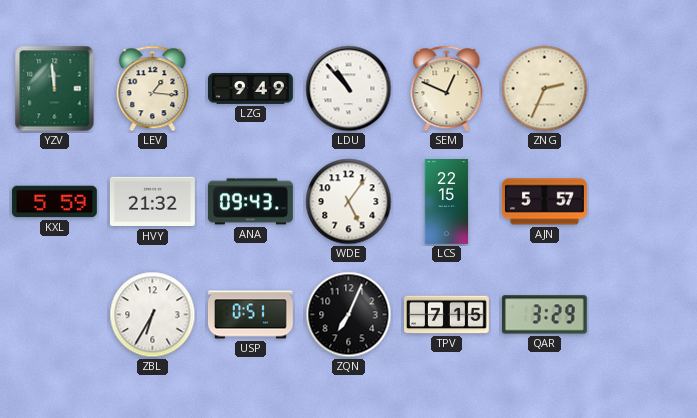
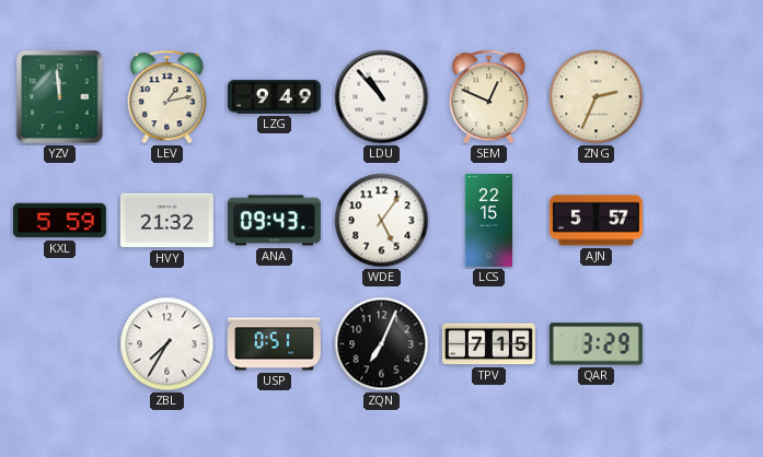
LEV: 1:16 -> 1:13
ZBL: 6:35 -> 7:35
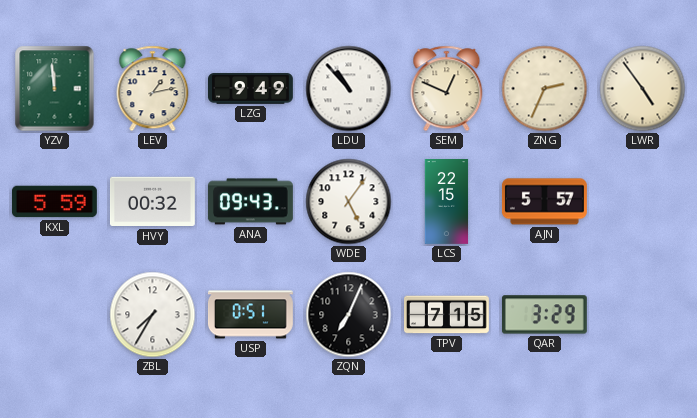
LWR: none -> 4:54
HVY: 21:32 -> 00:32
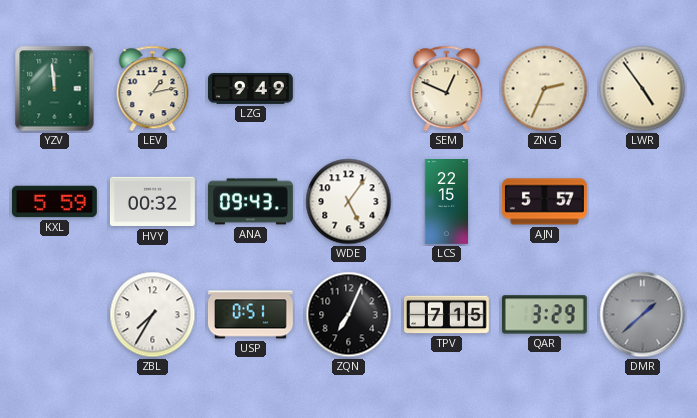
LDU: 10:53 -> none
DMR: none -> 1:38
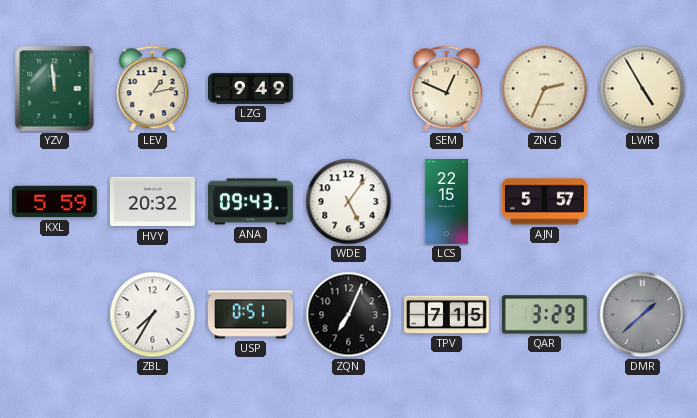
LWR: 4:54 -> 4:55
HVY: 00:32 -> 20:32
